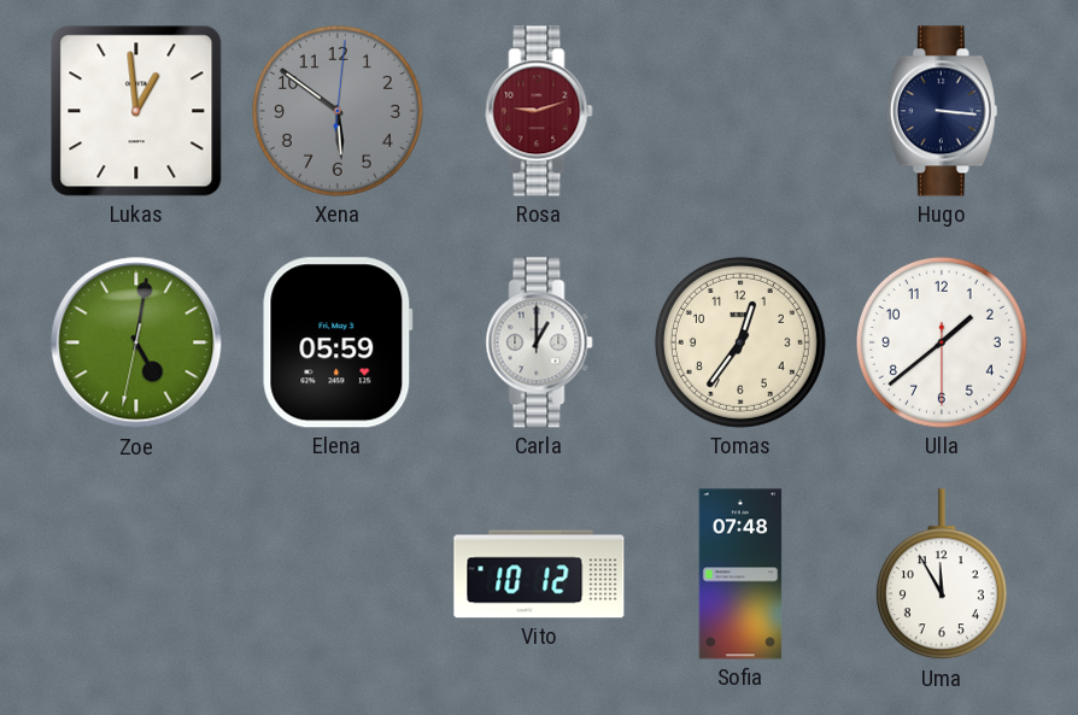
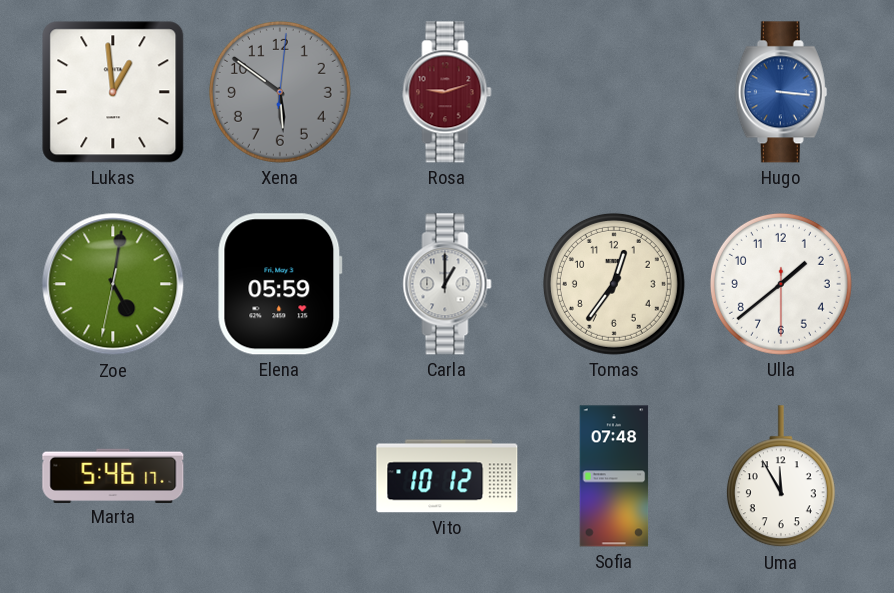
Hugo dial: navy -> blue
Marta: none -> 5:46
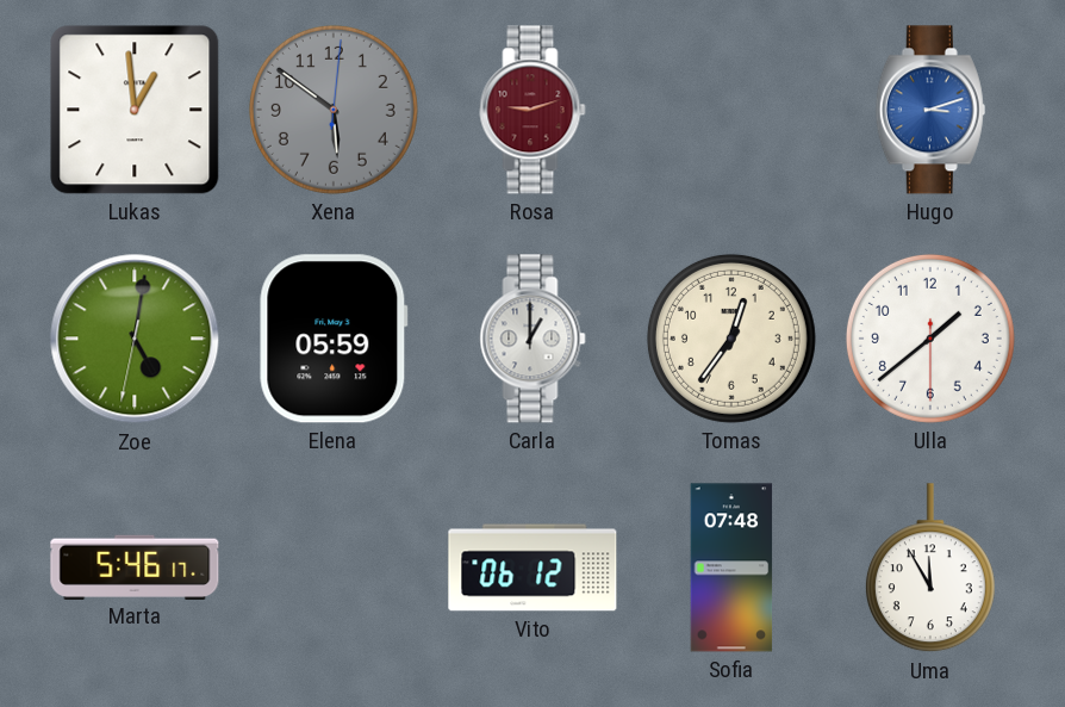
Hugo: 3:16 -> 3:12
Vito: 10:12 -> 06:12
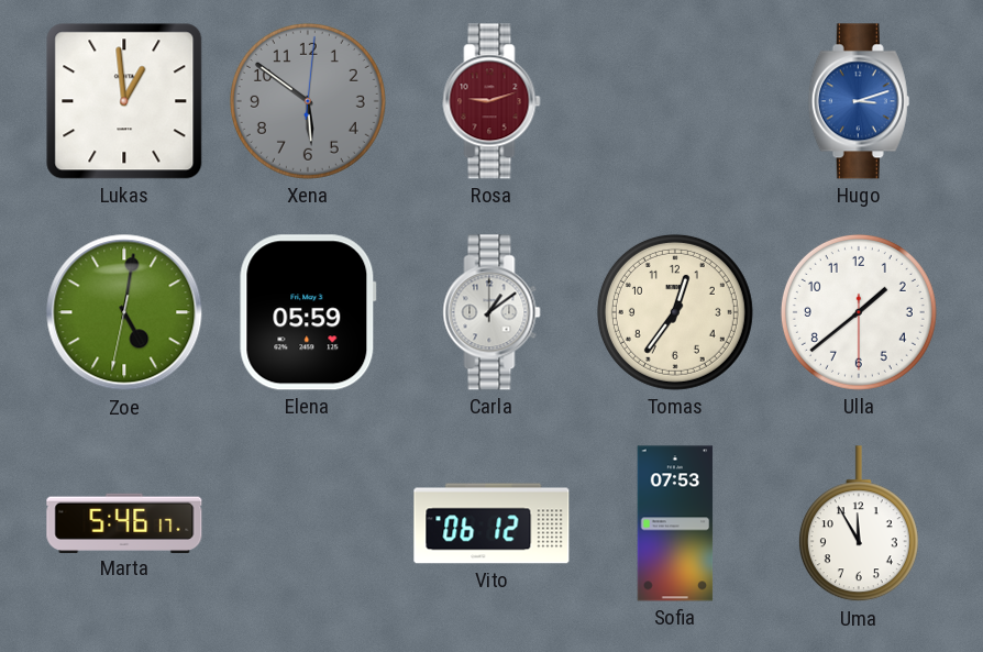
Carla: 1:00 -> 1:09
Sofia: 07:48 -> 07:53
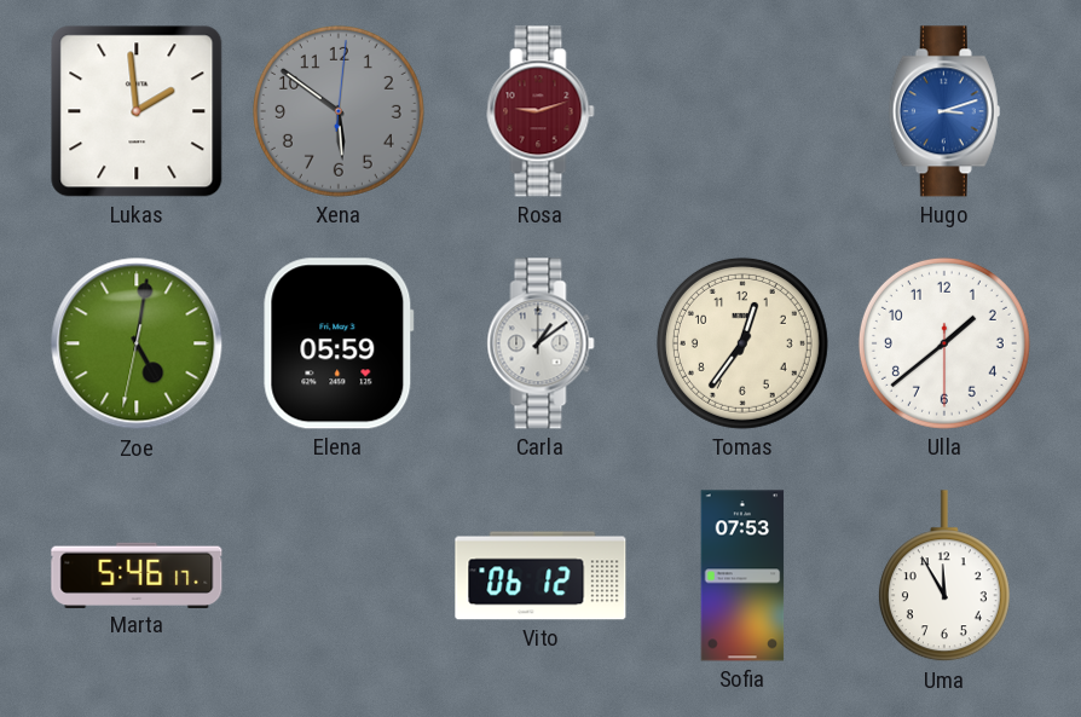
Lukas: 12:59 -> 1:59
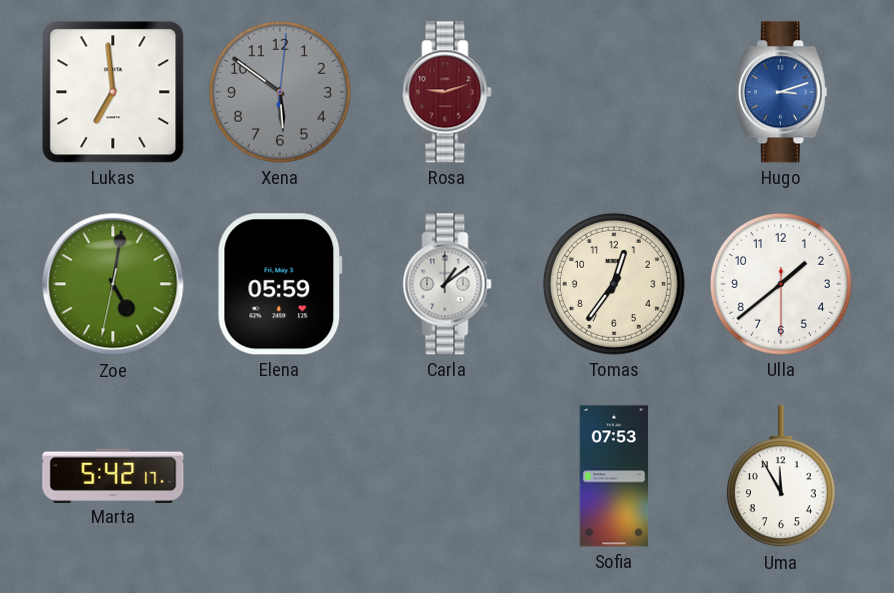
Lukas: 1:59 -> 6:59
Marta: 5:46 -> 5:42
Vito: 06:12 -> none
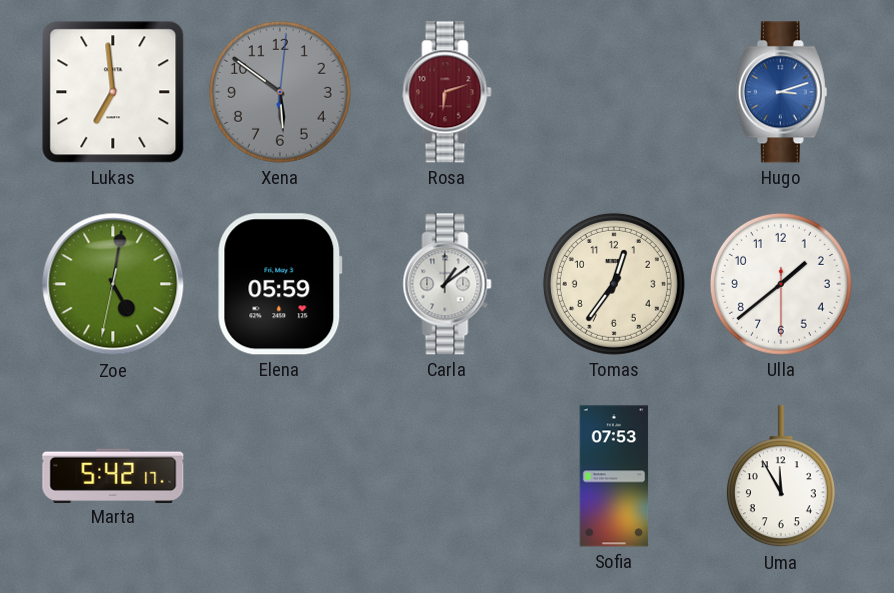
Rosa: 9:12 -> 6:12
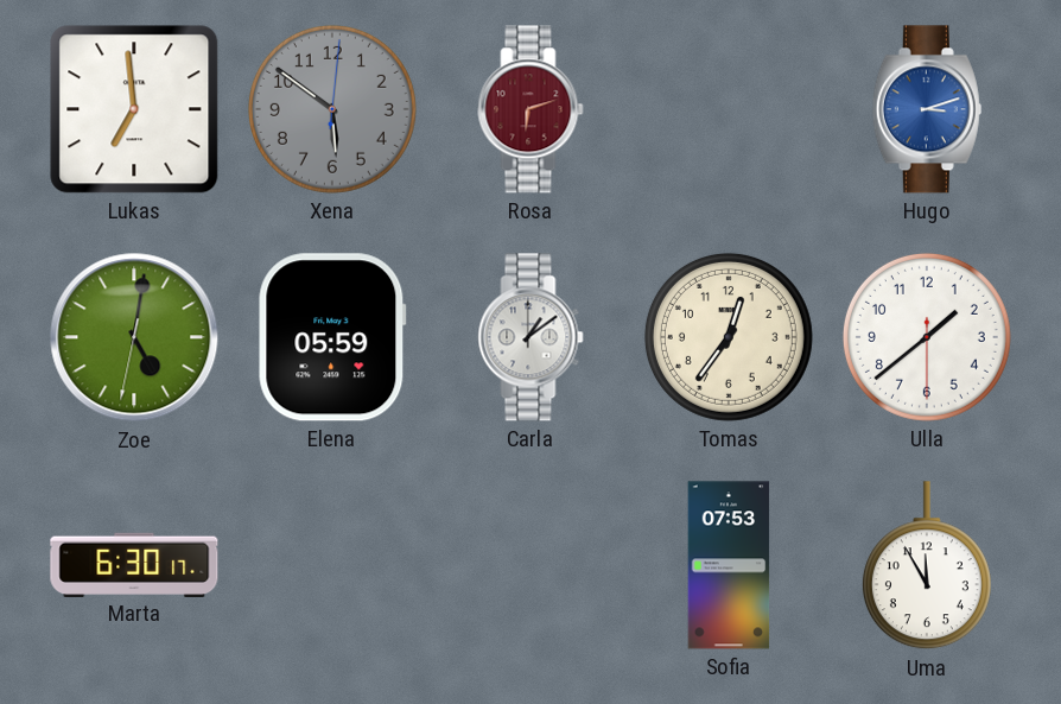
Marta: 5:42 -> 6:30
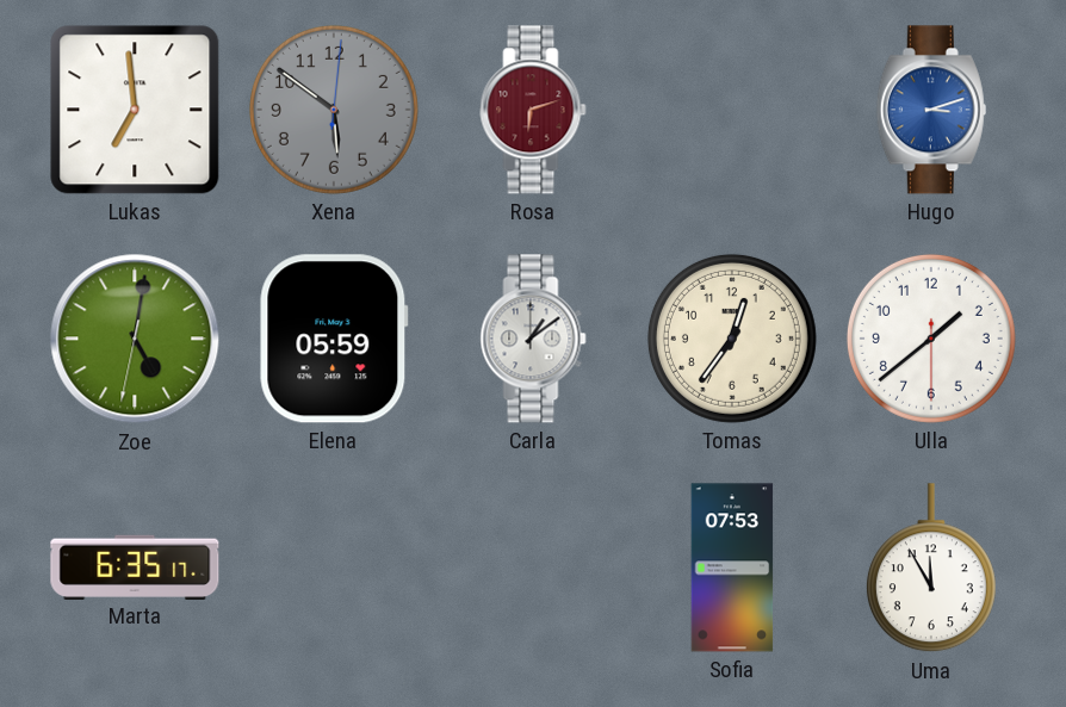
Marta: 6:30 -> 6:35
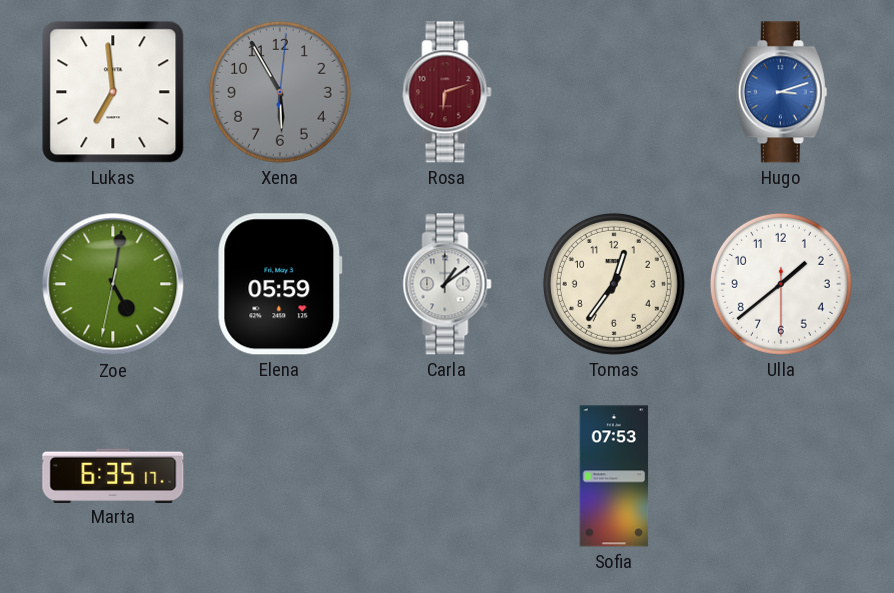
Xena: 5:51 -> 5:55
Uma: 11:55 -> none
